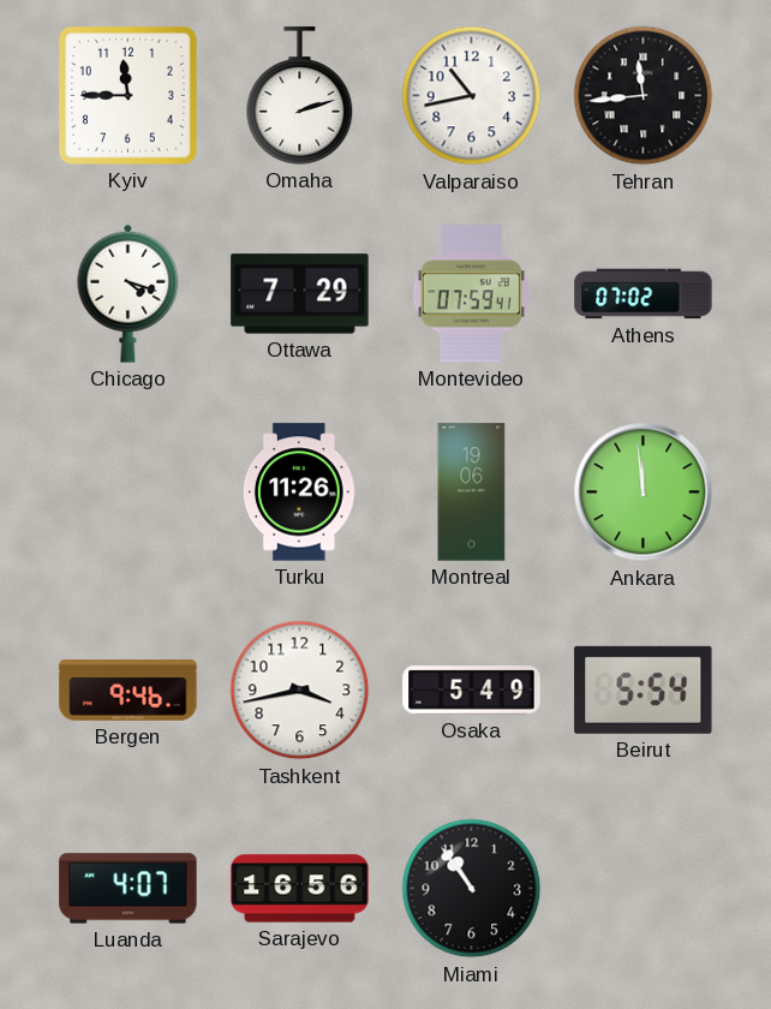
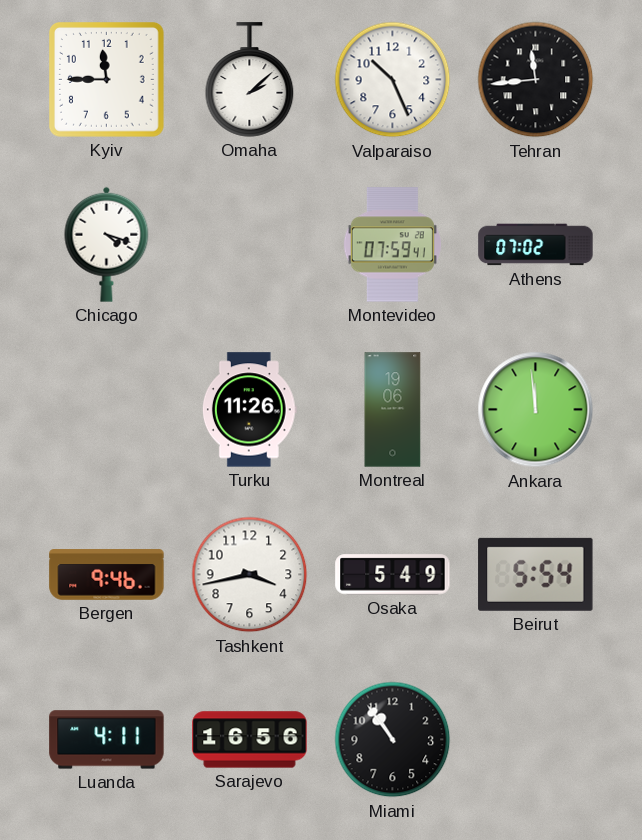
Omaha: 2:12 -> 2:08
Valparaiso: 10:43 -> 10:26
Ottawa: 7:29 -> none
Luanda: 4:07 -> 4:11
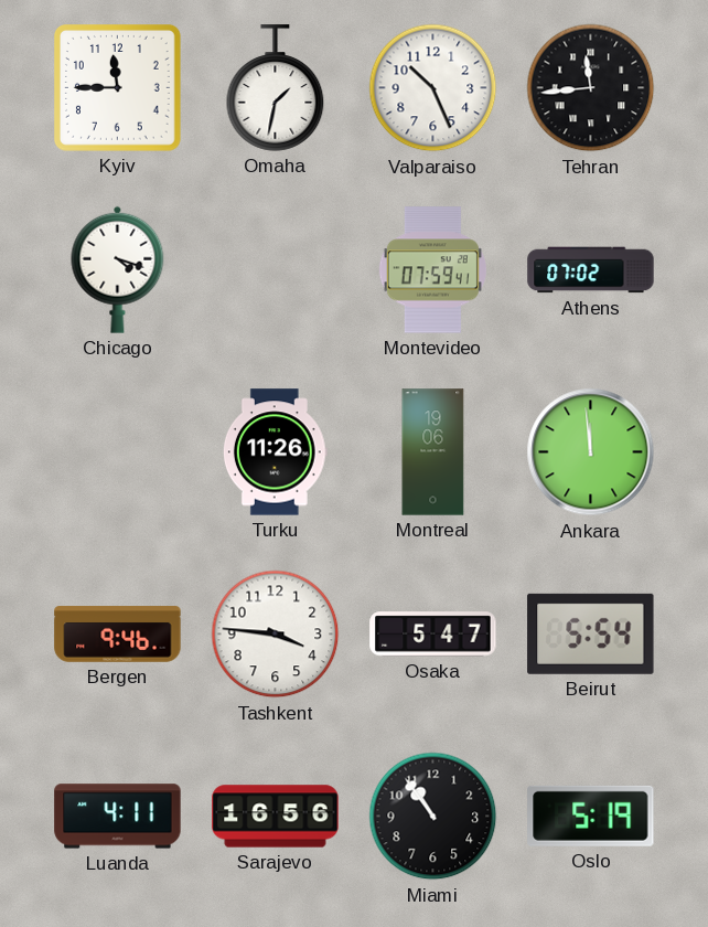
Omaha: 2:08 -> 1:32
Tashkent: 3:43 -> 3:46
Osaka: 5:49 -> 5:47
Oslo: none -> 5:19
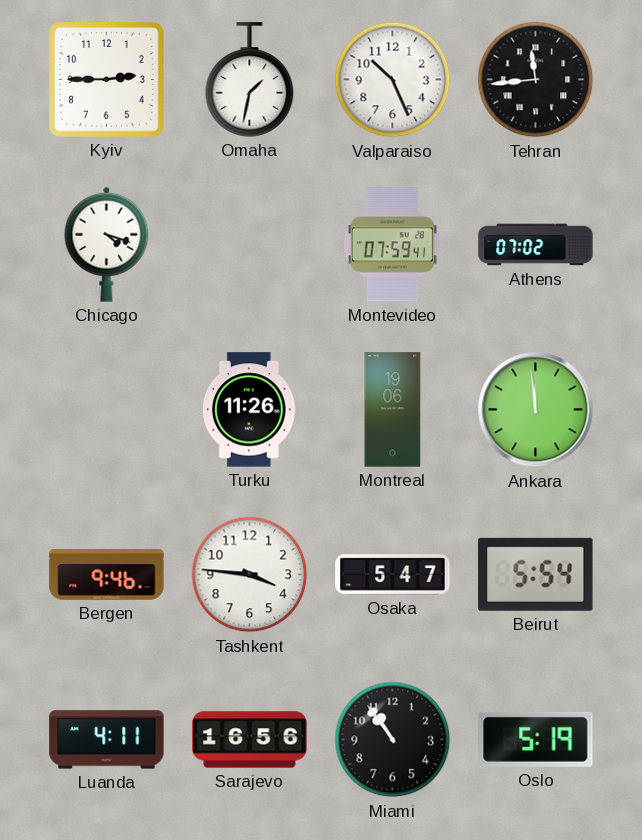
Kyiv: 11:45 -> 2:45
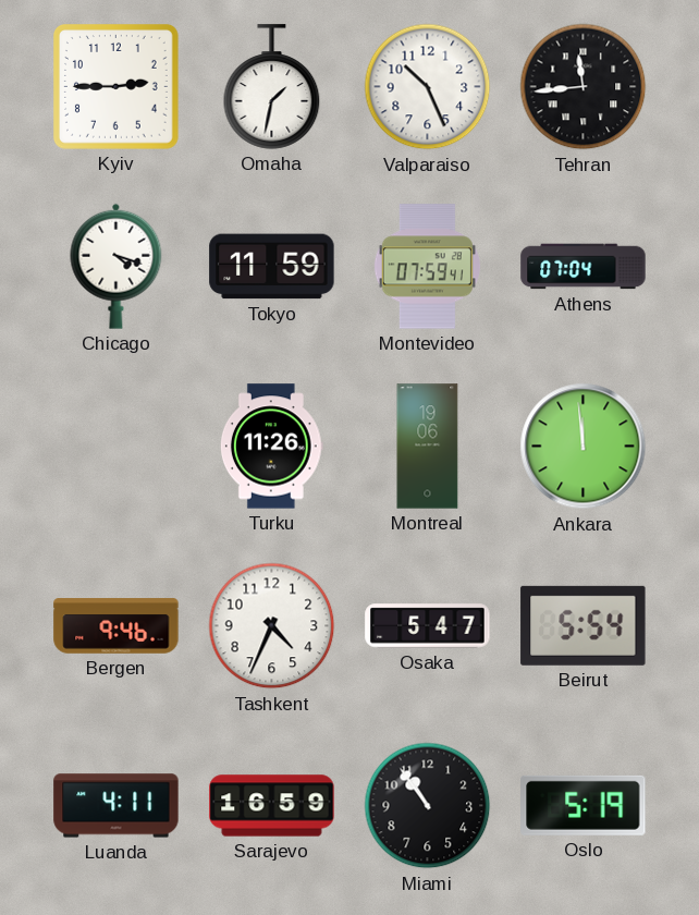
Tokyo: none -> 11:59
Athens: 07:02 -> 07:04
Tashkent: 3:46 -> 4:34
Sarajevo: 16:56 -> 16:59
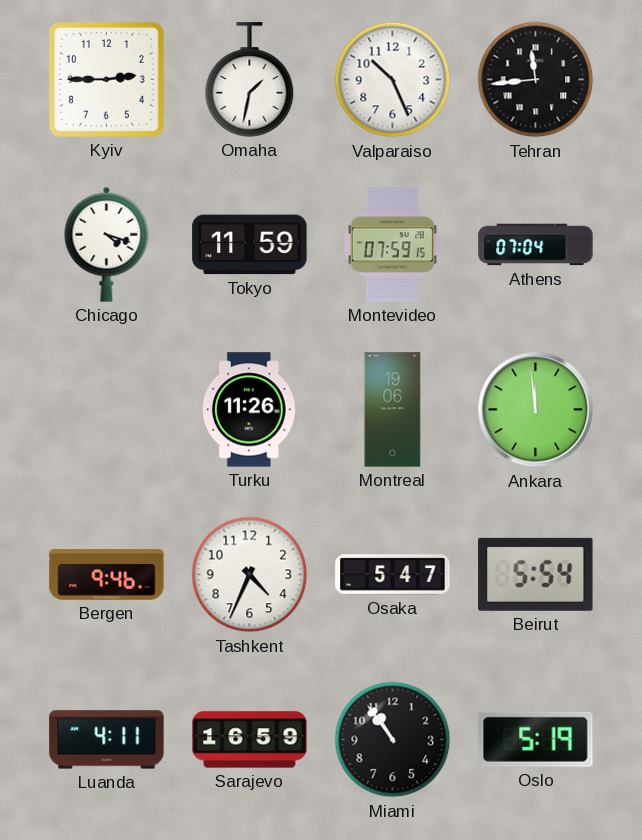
Montevideo: 07:59:41 -> 07:59:15
